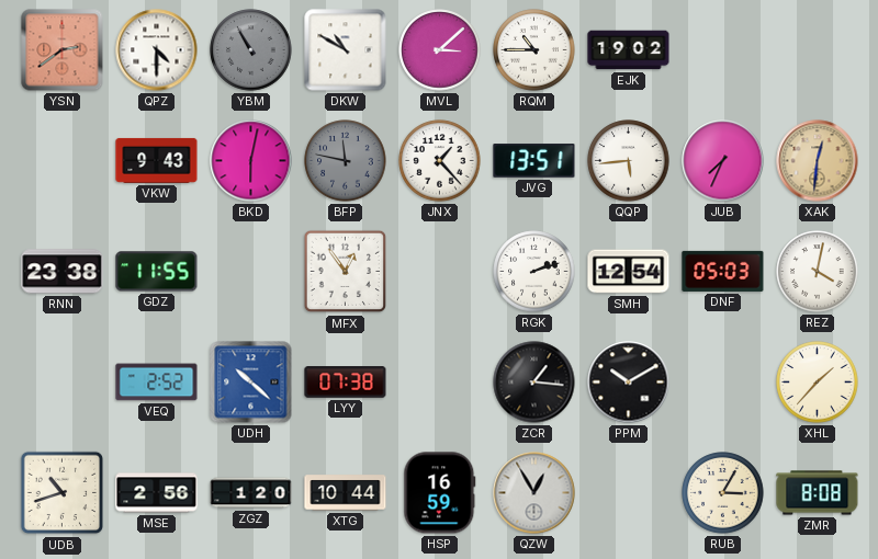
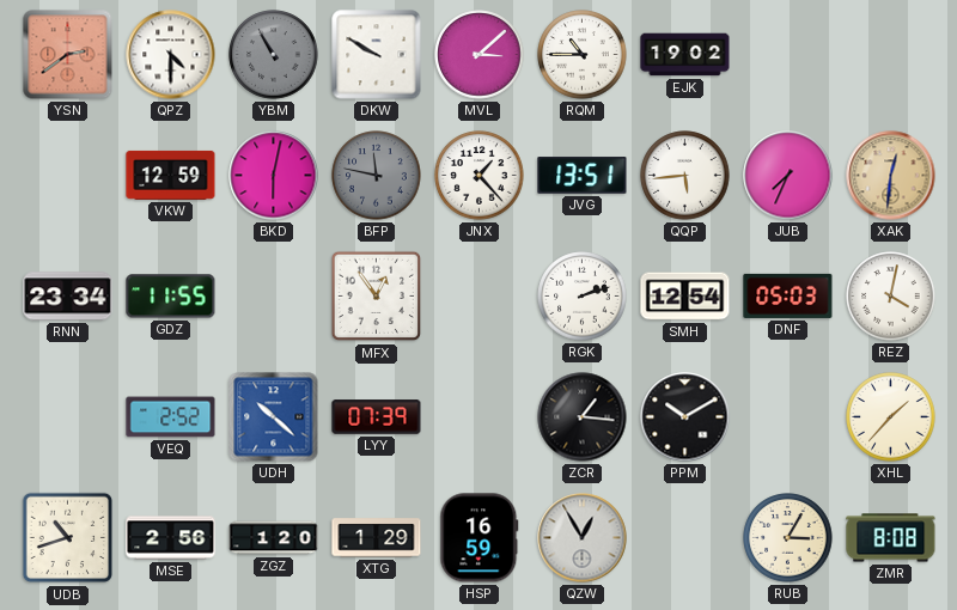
DKW: 10:50 -> 9:50
VKW: 9:43 -> 12:59
RNN: 23:38 -> 23:34
LYY: 07:38 -> 07:39
XTG: 10:44 -> 1:29
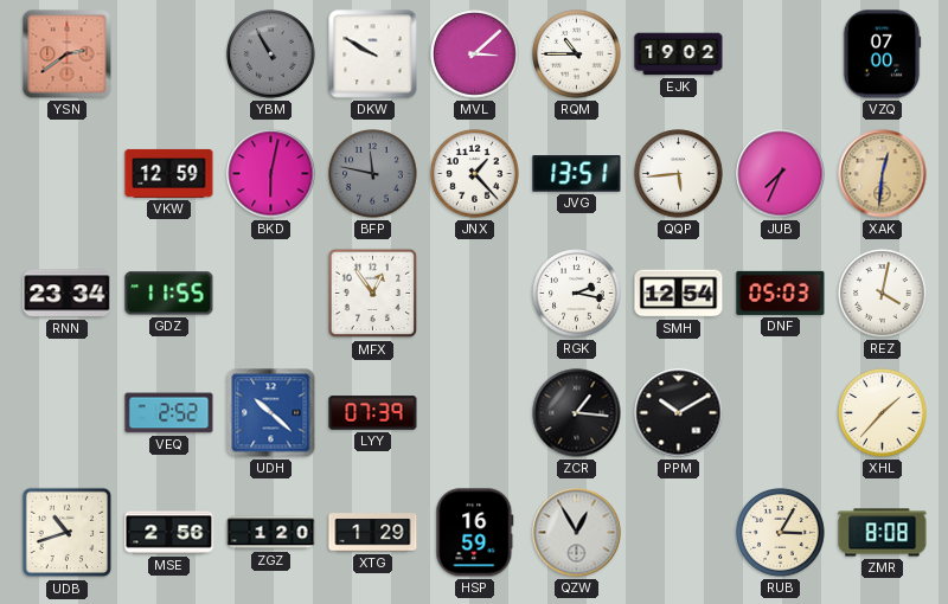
QPZ: 4:30 -> none
VZQ: none -> 07:00
RGK: 2:12 -> 2:17
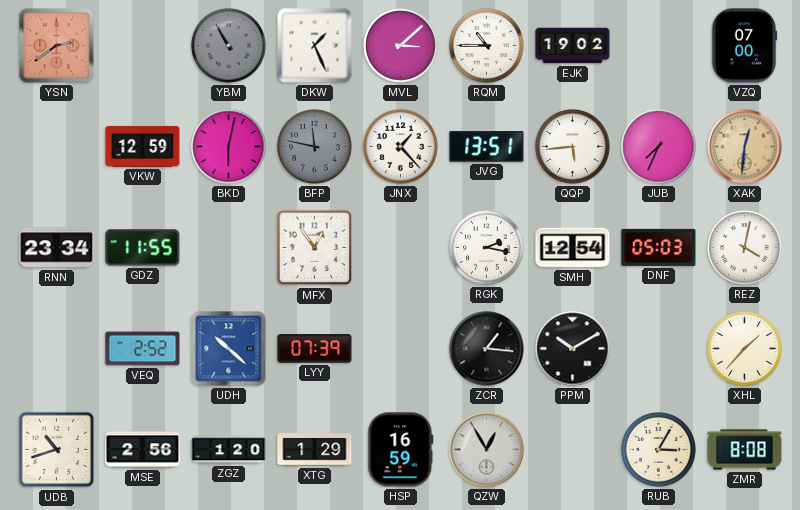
DKW: 9:50 -> 1:26
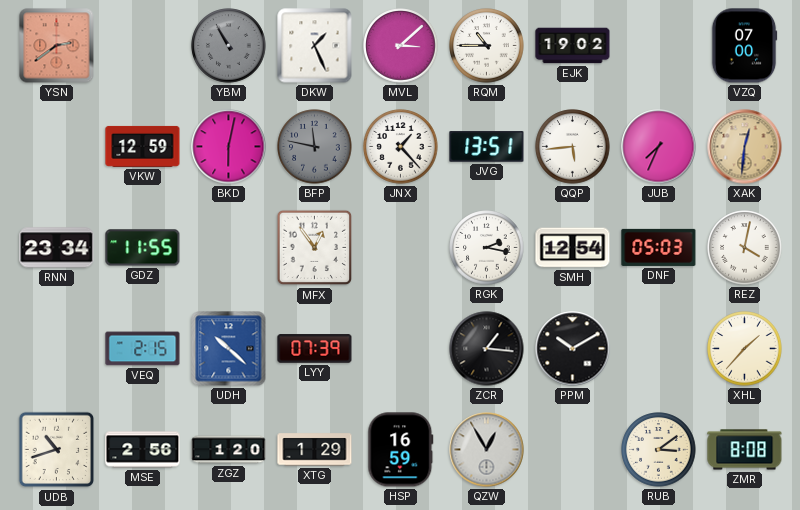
VEQ: 2:52 -> 2:15
RUB: 3:05 -> 3:09
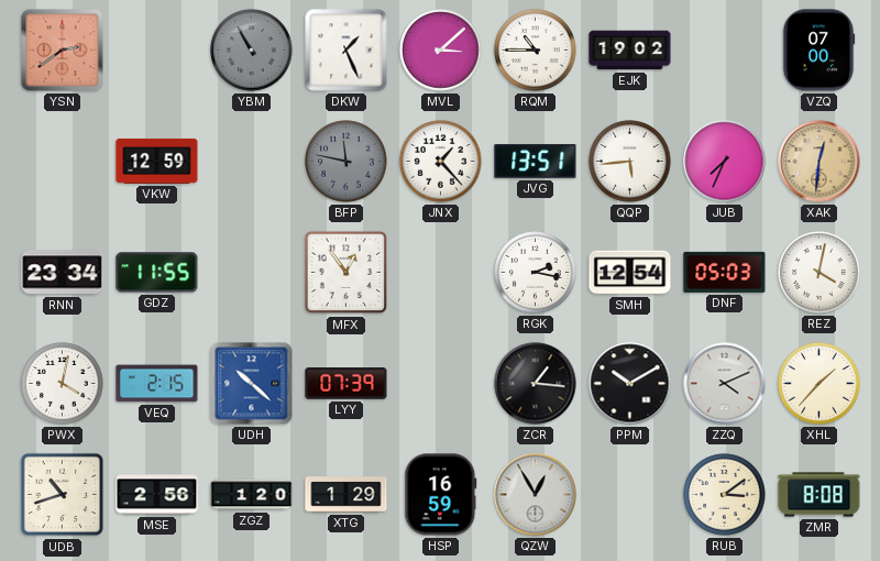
BKD: 6:02 -> none
PWX: none -> 4:02
ZZQ: none -> 4:11
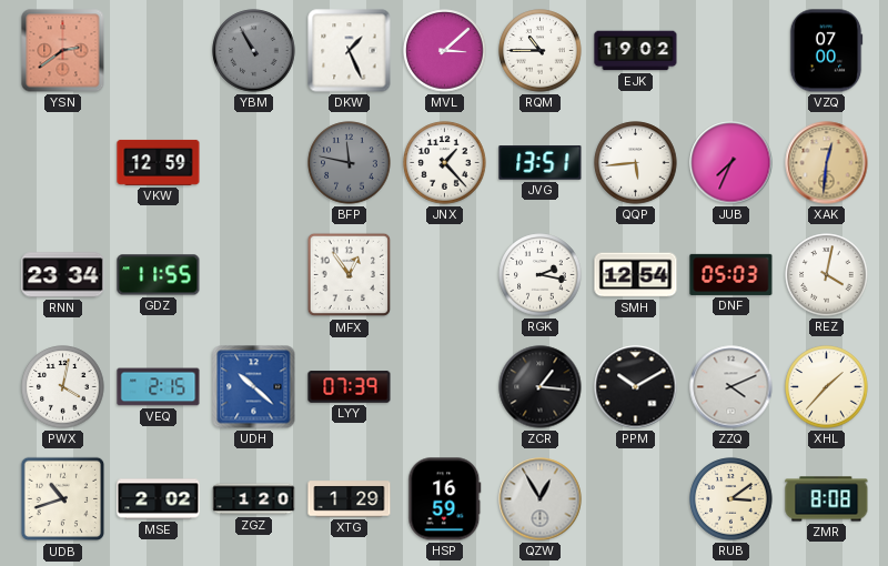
MSE: 2:56 -> 2:02
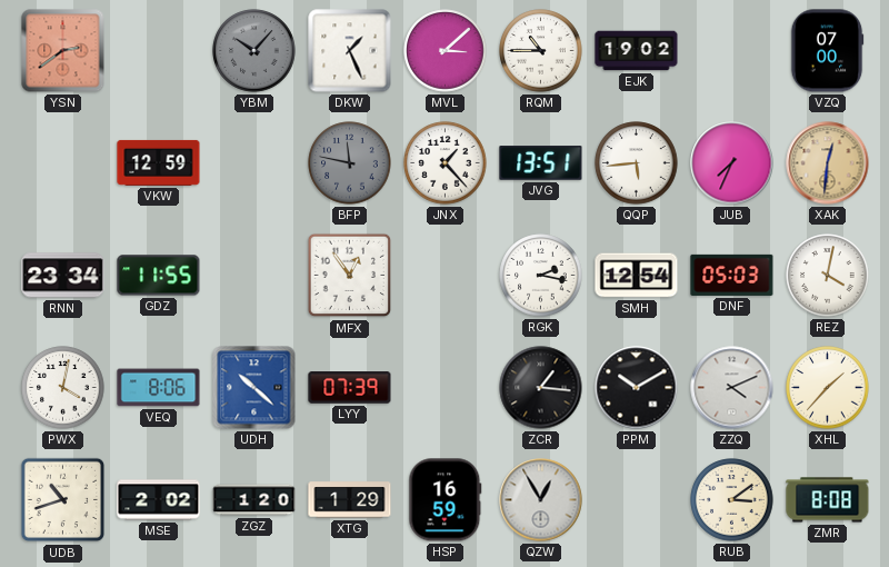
YBM: 10:55 -> 10:07
VEQ: 2:15 -> 8:06
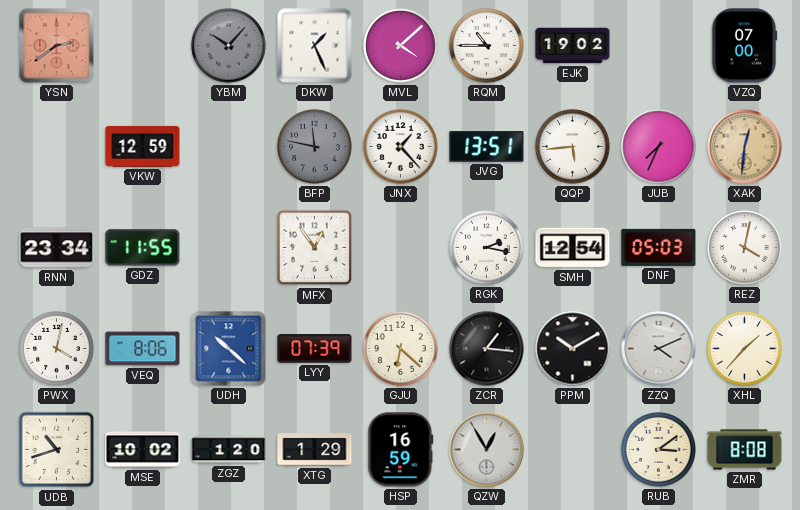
MVL: 3:08 -> 4:08
GJU: none -> 6:22
MSE: 2:02 -> 10:02
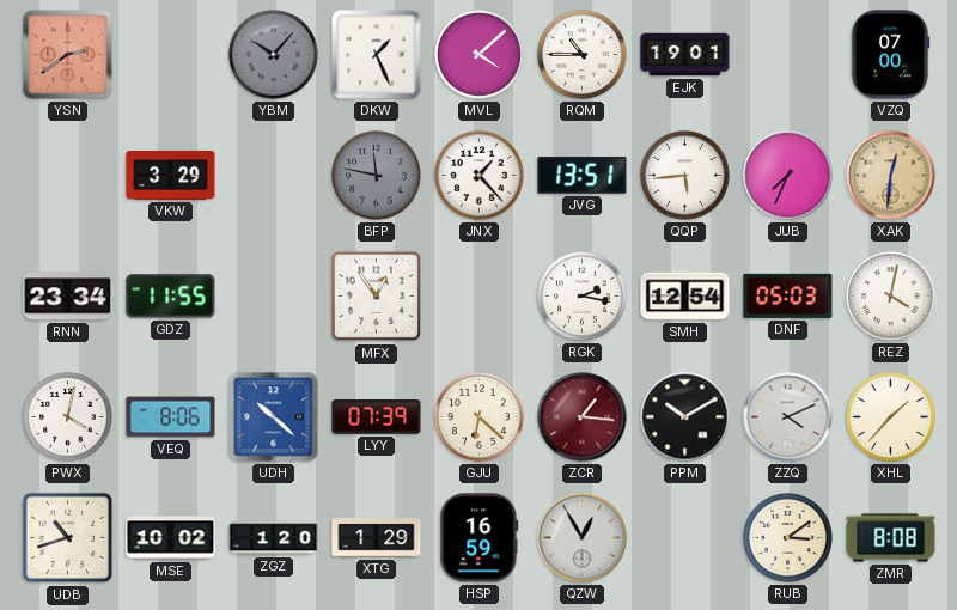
EJK: 19:02 -> 19:01
VKW: 12:59 -> 3:29
ZCR dial: black -> burgundy
